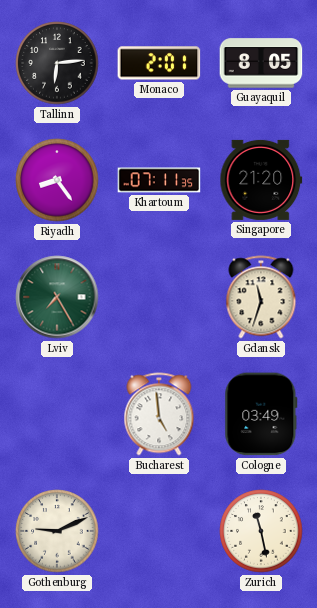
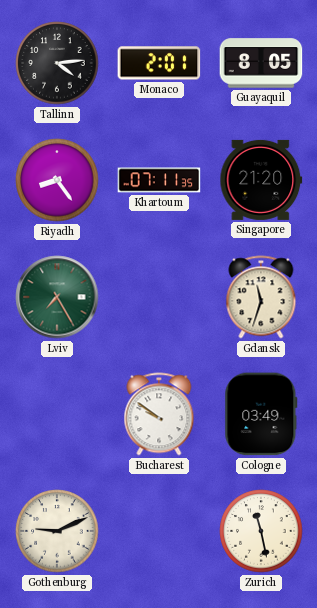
Tallinn: 6:14 -> 4:14
Bucharest: 4:59 -> 9:51
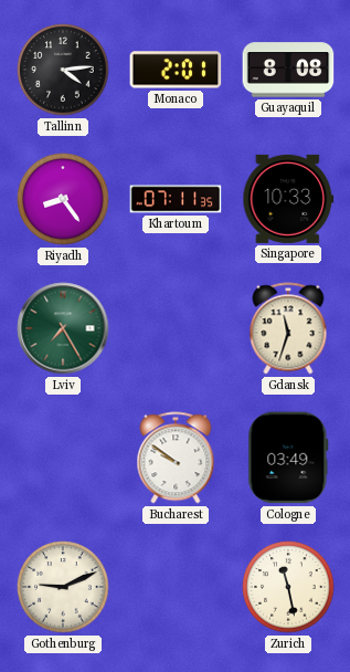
Guayaquil: 8:05 -> 8:08
Singapore: 21:20 -> 10:33
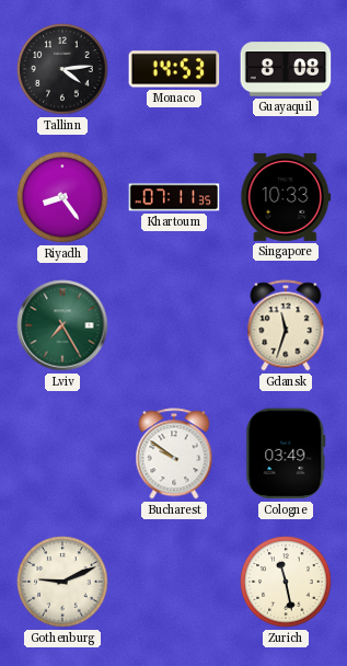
Monaco: 2:01 -> 14:53
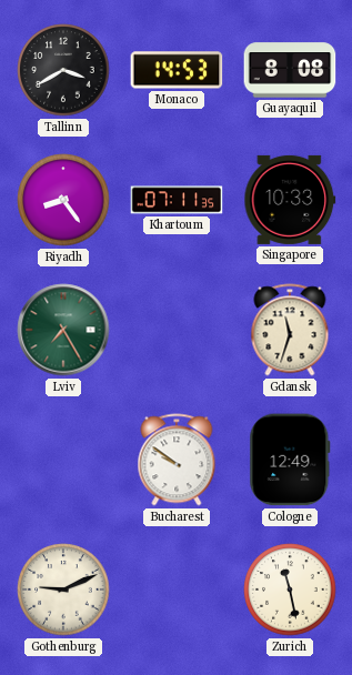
Tallinn: 4:14 -> 3:40
Cologne: 03:49 -> 12:49
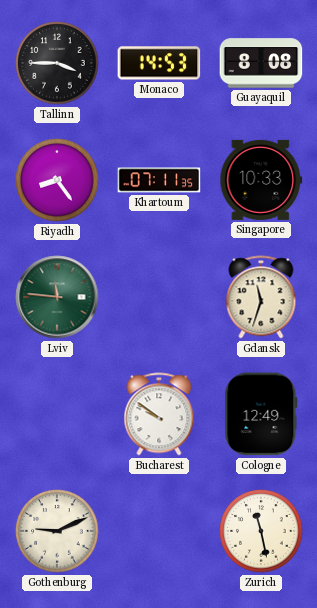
Tallinn: 3:40 -> 3:45
Lviv: 7:25 -> 11:46
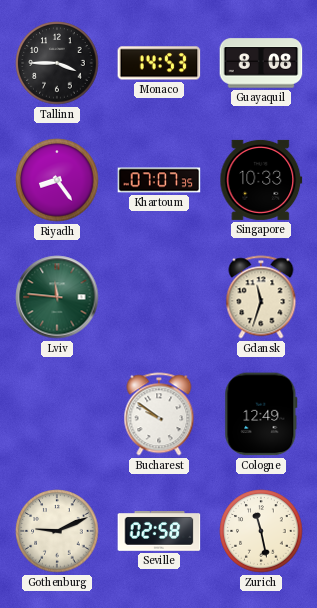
Khartoum: 07:11 -> 07:07
Seville: none -> 02:58
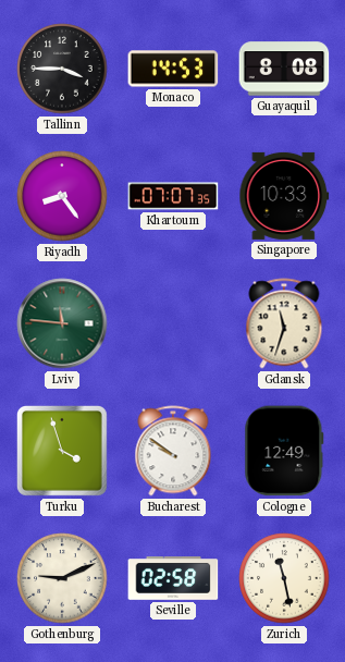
Turku: none -> 3:57
